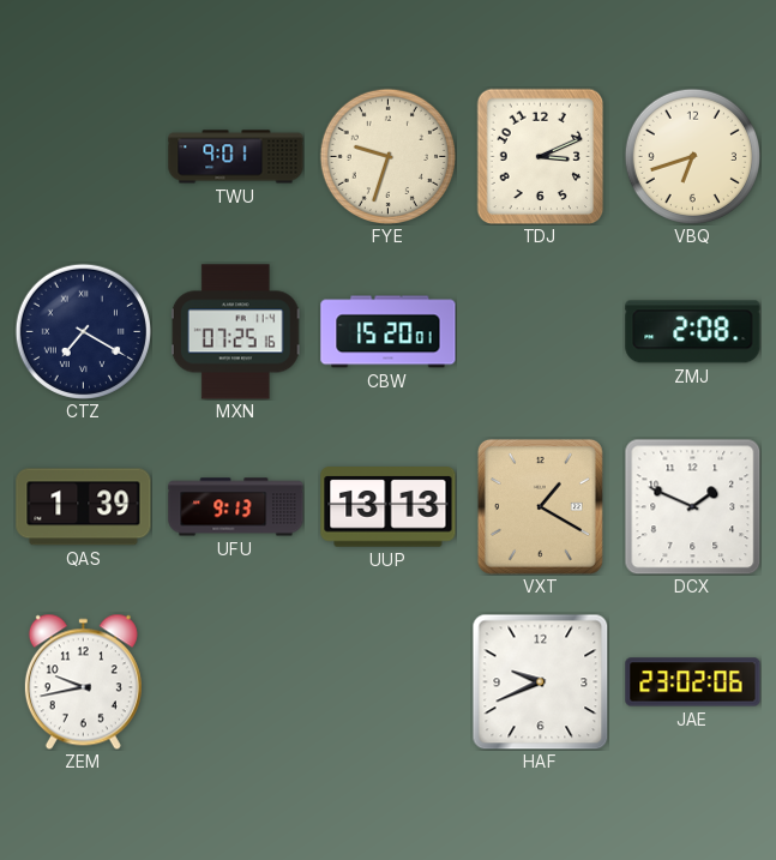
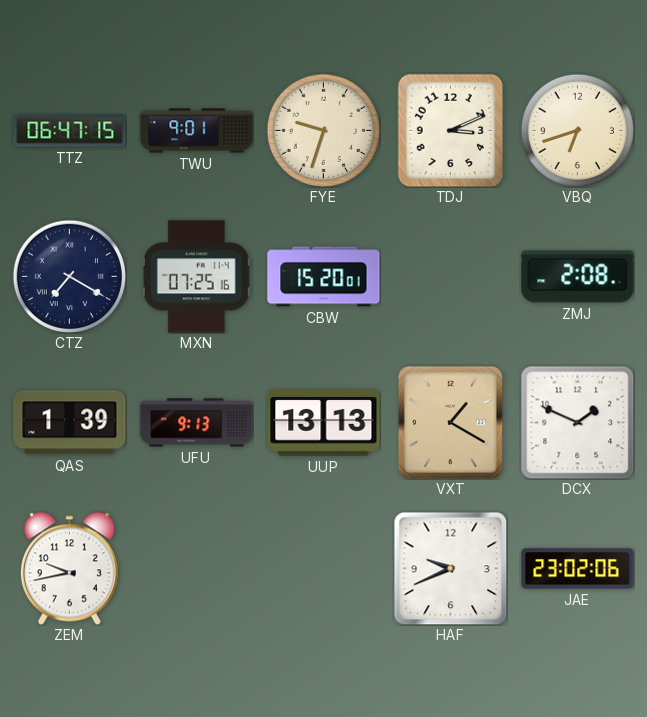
TTZ: none -> 06:47
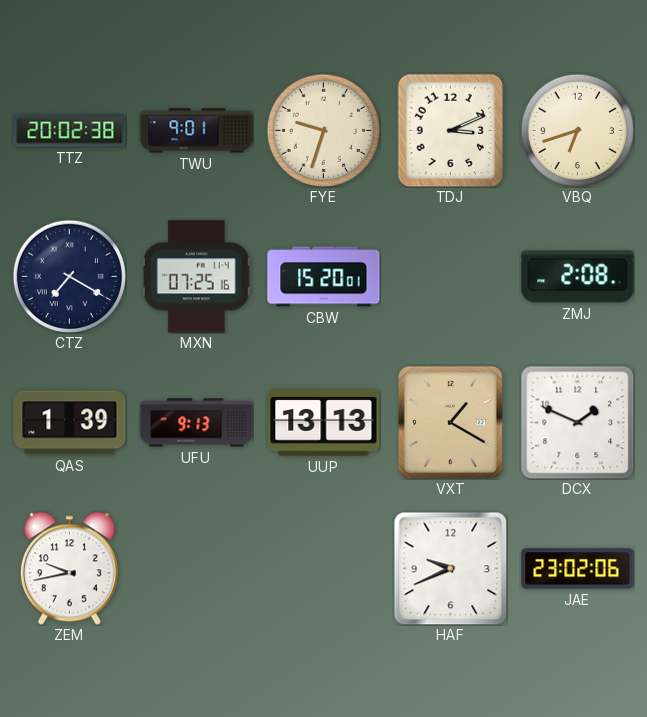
TTZ: 06:47 -> 20:02
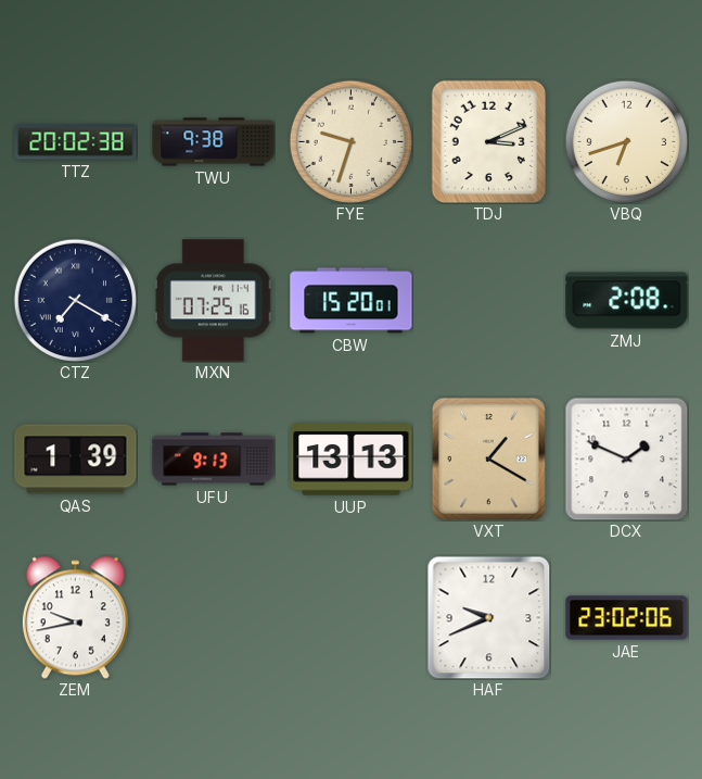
TWU: 9:01 -> 9:38
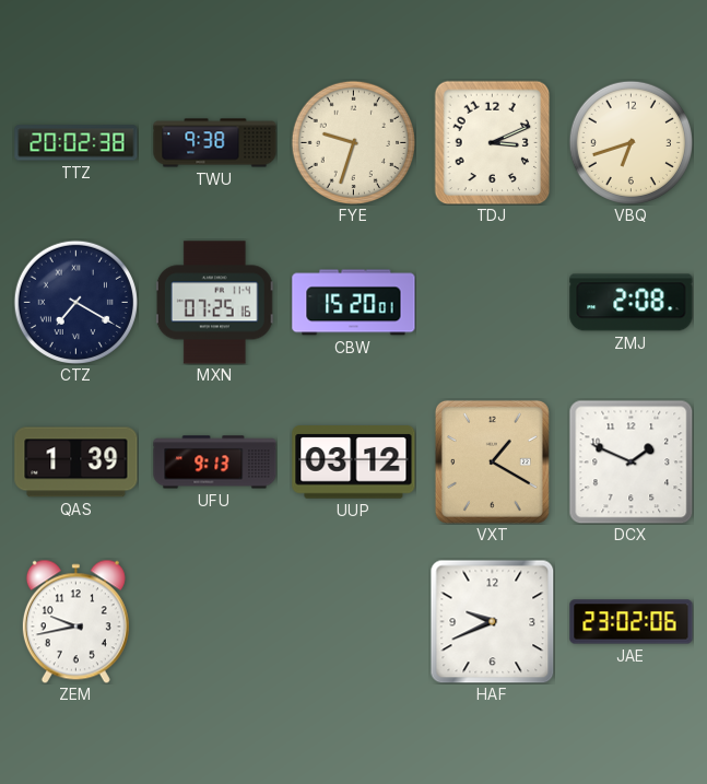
UUP: 13:13 -> 03:12
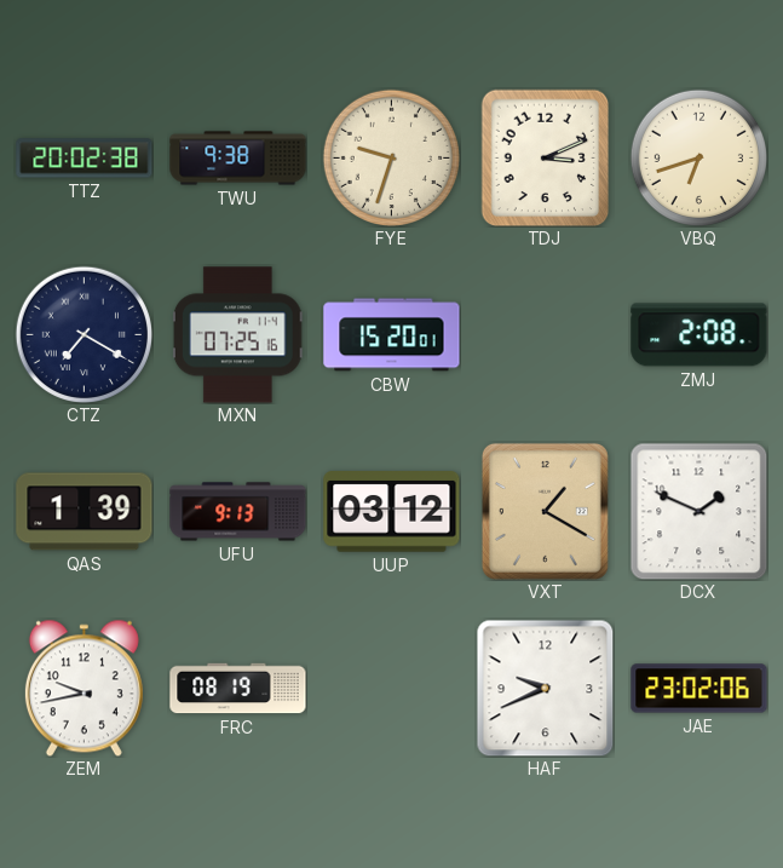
FRC: none -> 08:19
